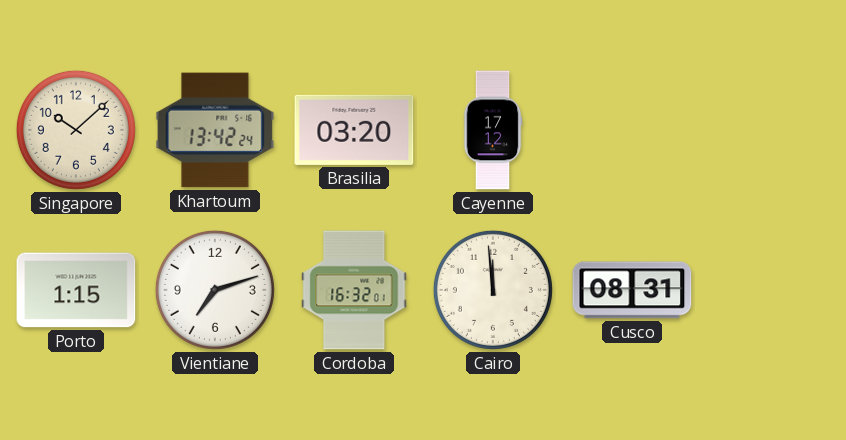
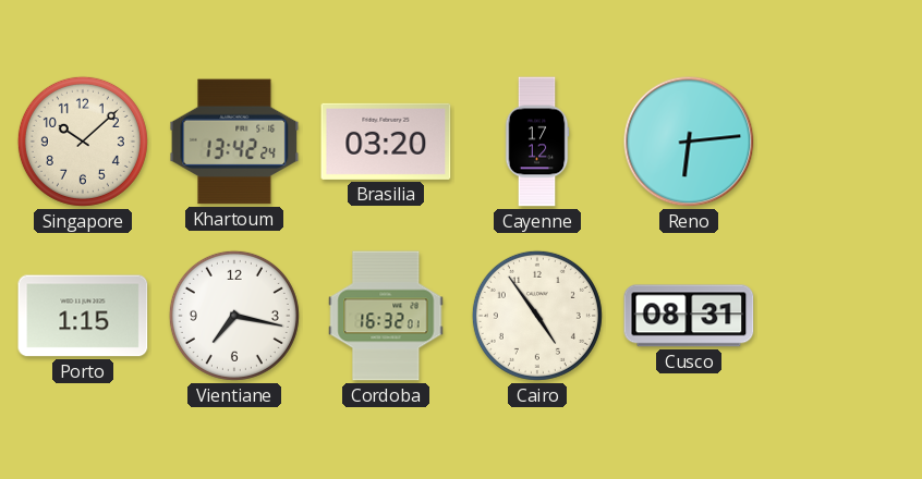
Reno: none -> 6:14
Vientiane: 7:12 -> 7:17
Cairo: 11:59 -> 4:54
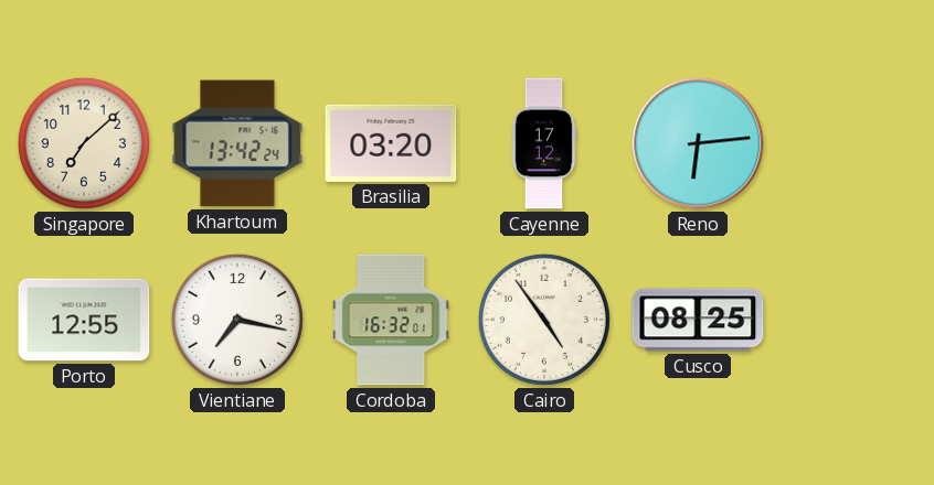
Singapore: 10:08 -> 7:08
Porto: 1:15 -> 12:55
Cusco: 08:31 -> 08:25
